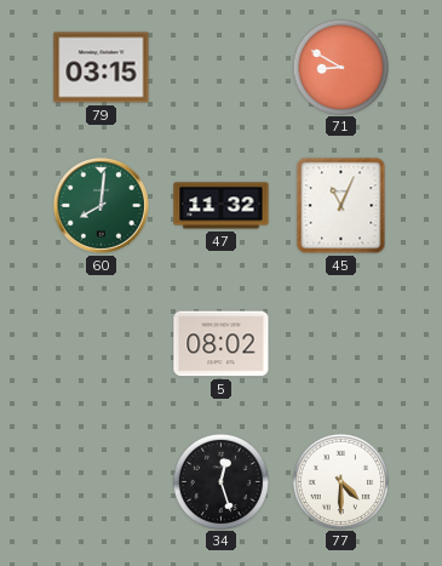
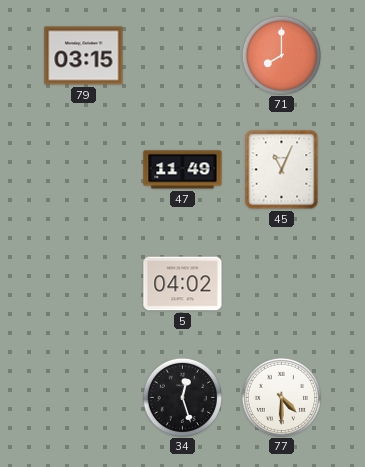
71: 8:50 -> 8:00
60: 8:01 -> none
47: 11:32 -> 11:49
5: 08:02 -> 04:02
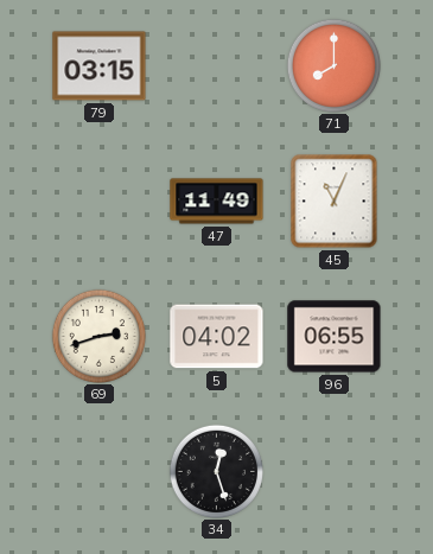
69: none -> 2:42
96: none -> 06:55
77: 4:30 -> none
